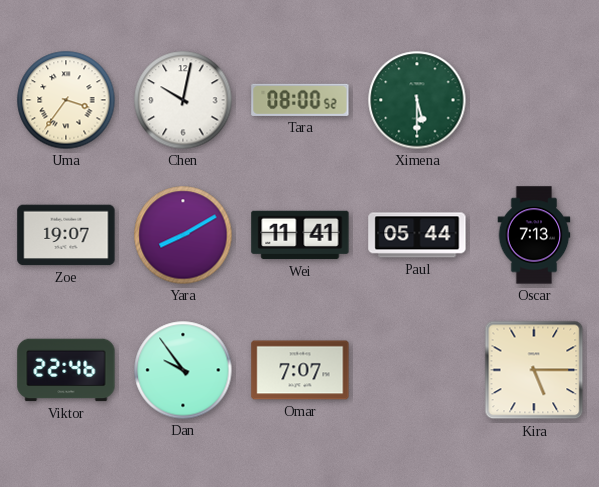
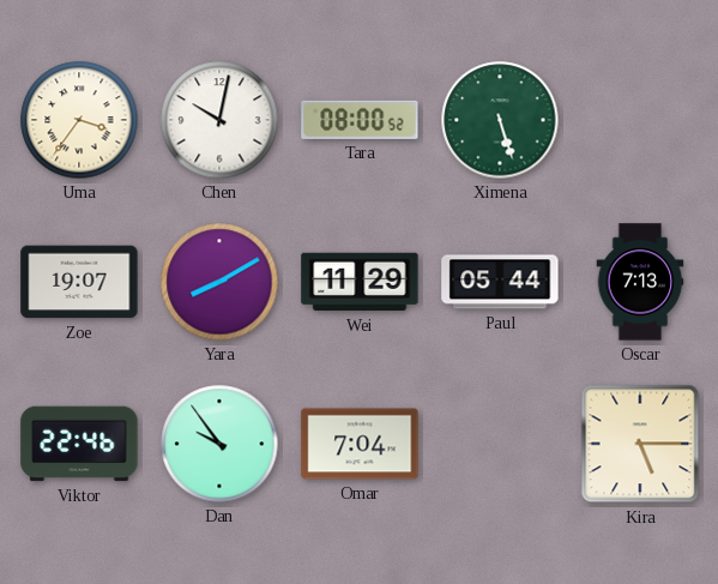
Ximena: 5:30 -> 5:27
Wei: 11:41 -> 11:29
Omar: 7:07 -> 7:04
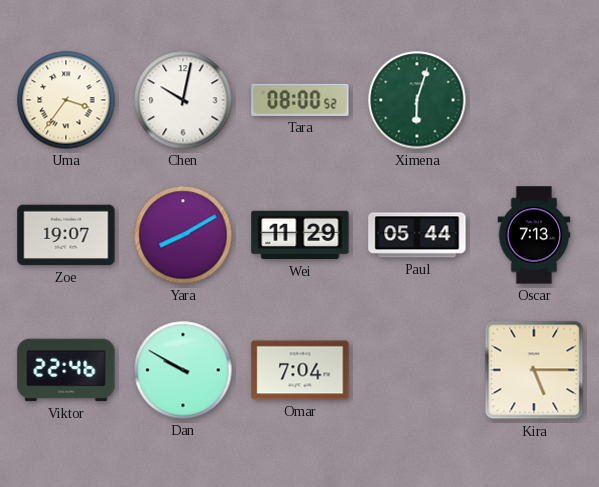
Ximena: 5:27 -> 6:03
Dan: 9:54 -> 9:50
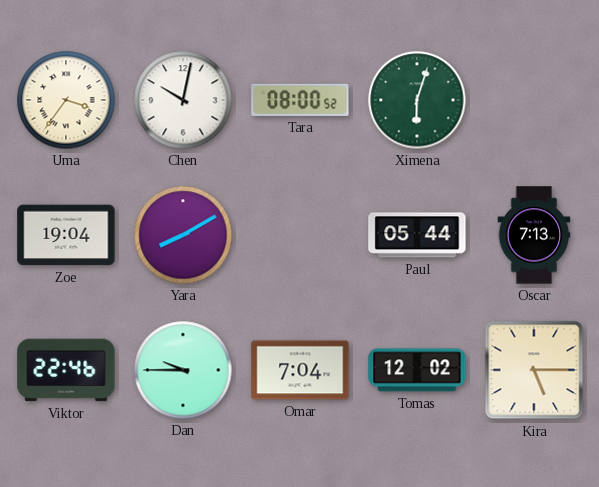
Zoe: 19:07 -> 19:04
Wei: 11:29 -> none
Dan: 9:50 -> 9:45
Tomas: none -> 12:02
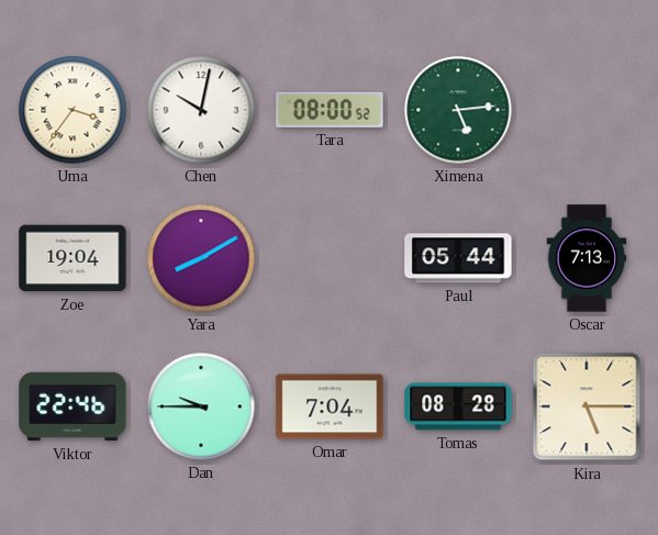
Ximena: 6:03 -> 5:14
Tomas: 12:02 -> 08:28
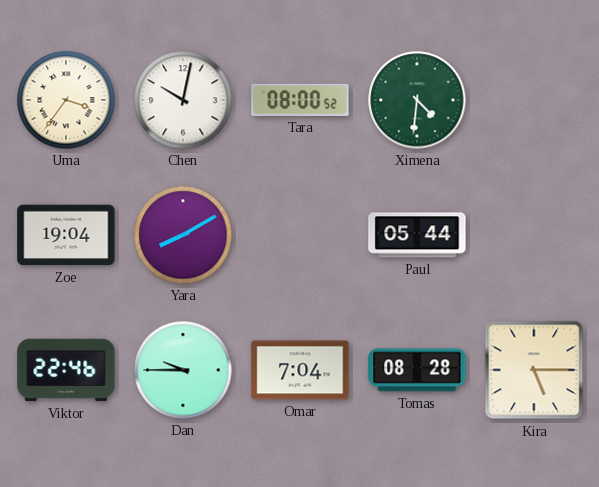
Ximena: 5:14 -> 4:31
Oscar: 7:13 -> none
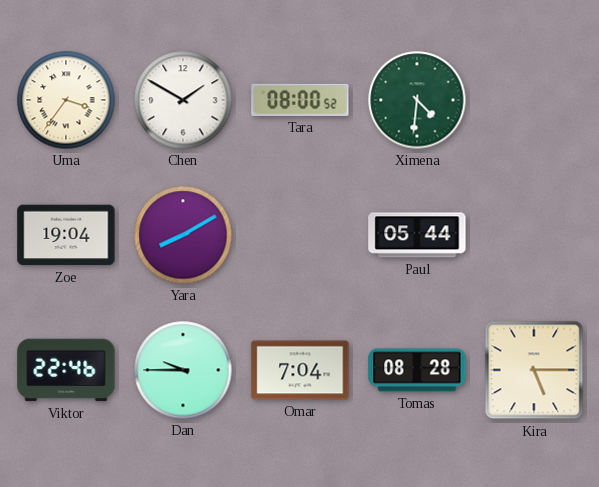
Chen: 10:02 -> 1:50
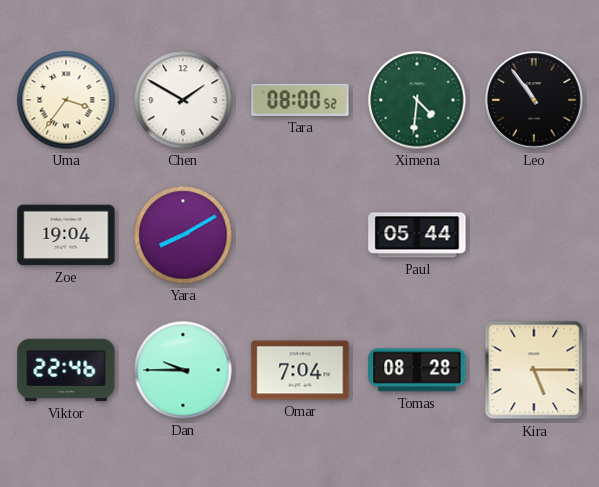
Leo: none -> 10:54
